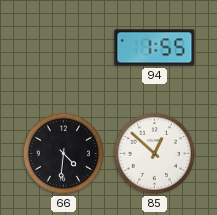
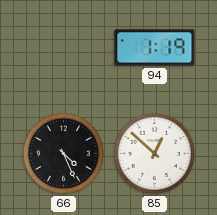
94: 1:55 -> 1:19
66: 4:31 -> 4:26
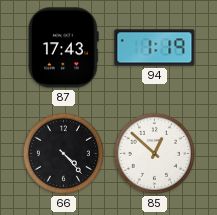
87: none -> 17:43
66: 4:26 -> 4:23
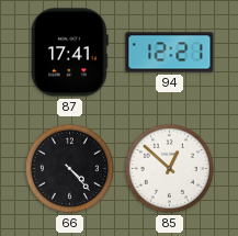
87: 17:43 -> 17:41
94: 1:19 -> 12:21
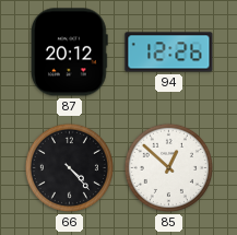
87: 17:41 -> 20:12
94: 12:21 -> 12:26
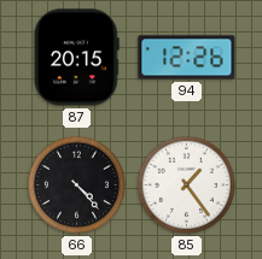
87: 20:12 -> 20:15
85: 12:52 -> 1:24
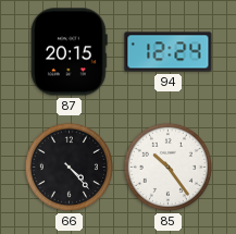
94: 12:26 -> 12:24
85: 1:24 -> 10:24
